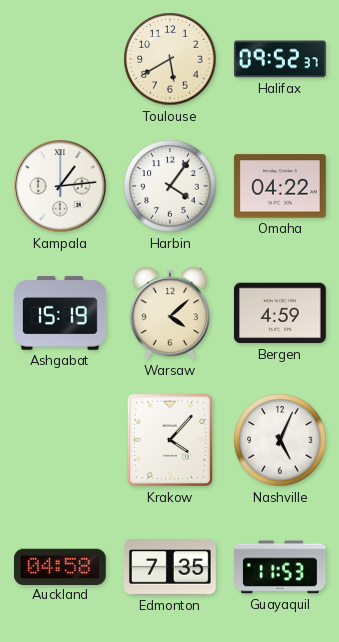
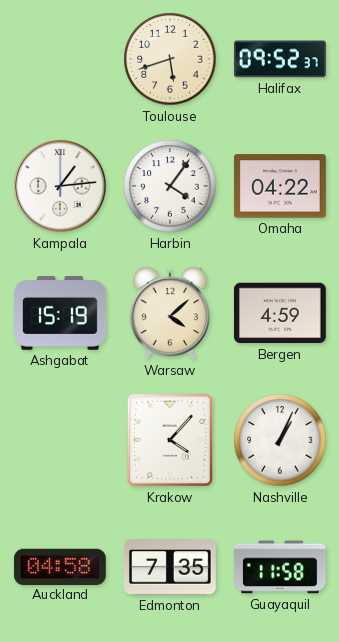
Toulouse: 5:40 -> 5:42
Nashville: 5:04 -> 1:04
Guayaquil: 11:53 -> 11:58
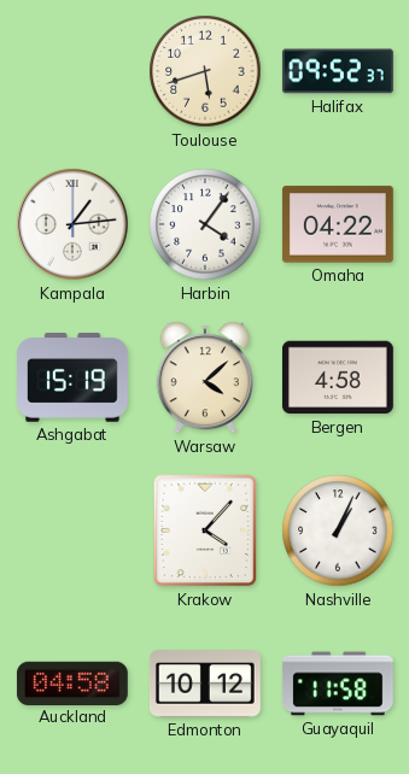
Bergen: 4:59 -> 4:58
Edmonton: 7:35 -> 10:12
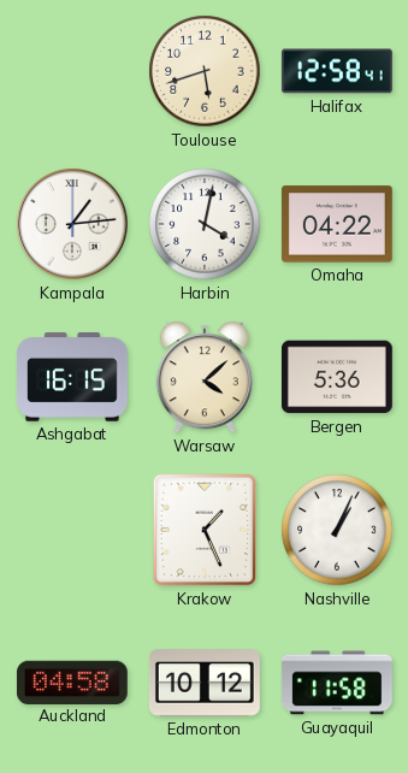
Halifax: 09:52 -> 12:58
Harbin: 4:06 -> 4:02
Ashgabat: 15:19 -> 16:15
Bergen: 4:58 -> 5:36
Krakow: 4:07 -> 1:26
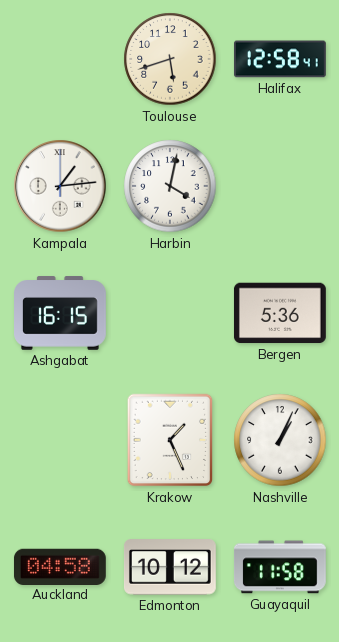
Omaha: 04:22 -> none
Warsaw: 4:08 -> none
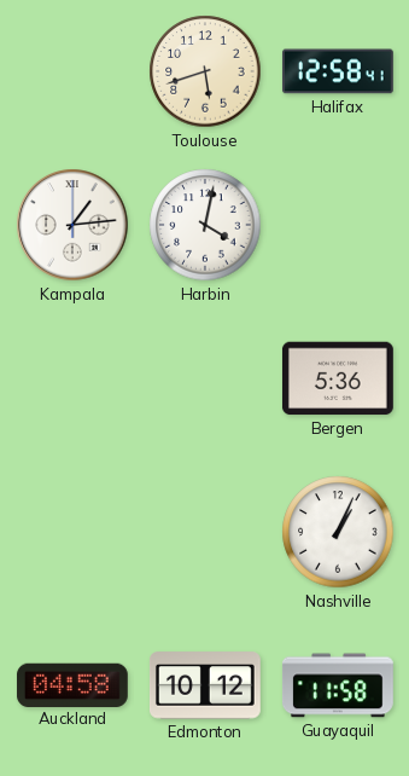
Ashgabat: 16:15 -> none
Krakow: 1:26 -> none
